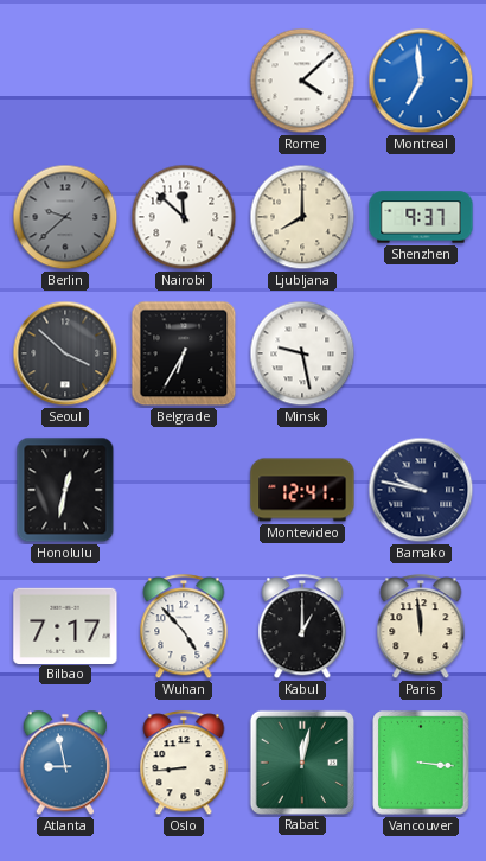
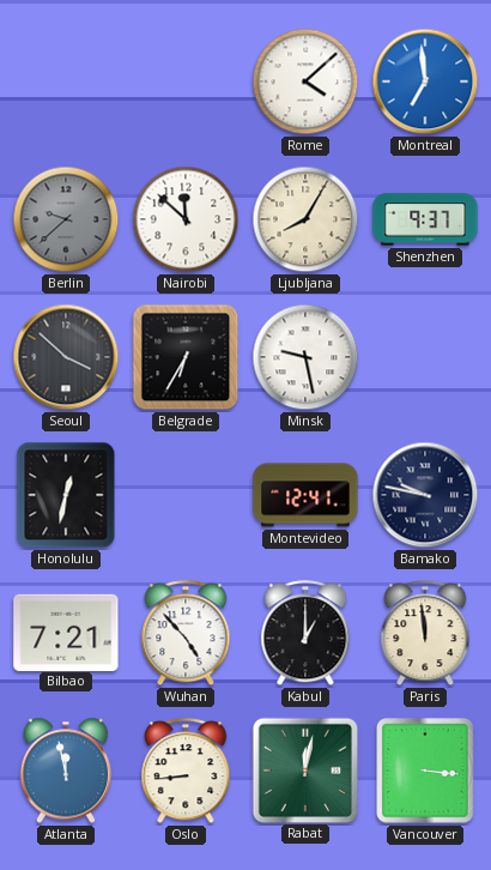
Ljubljana: 8:00 -> 8:05
Bilbao: 7:17 -> 7:21
Atlanta: 8:58 -> 11:58
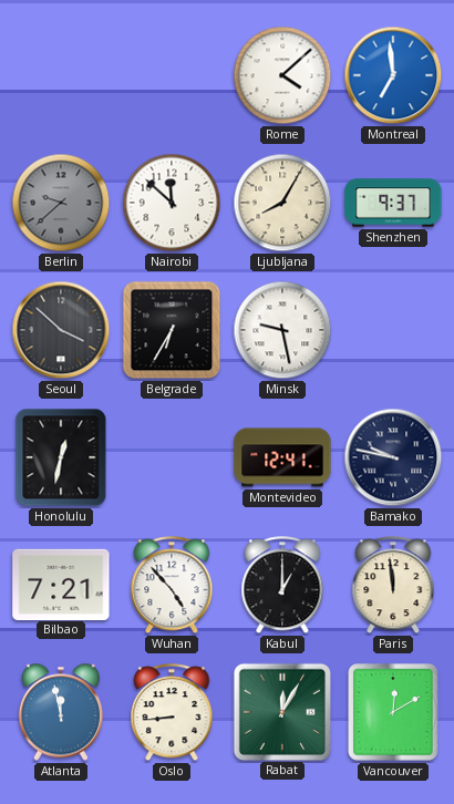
Rabat: 12:02 -> 12:05
Vancouver: 3:16 -> 12:10
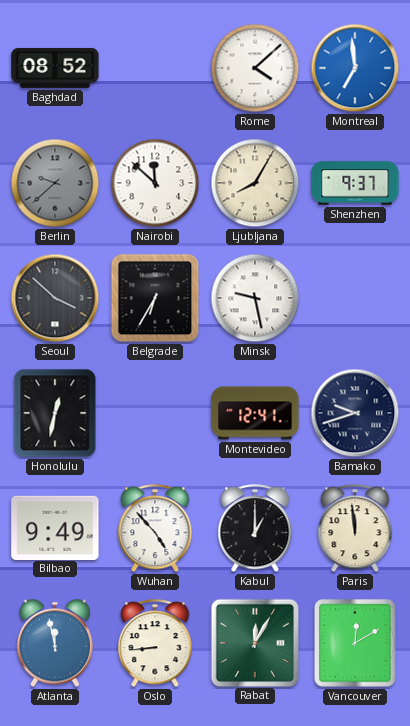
Baghdad: none -> 08:52
Bamako: 9:47 -> 9:42
Bilbao: 7:21 -> 9:49
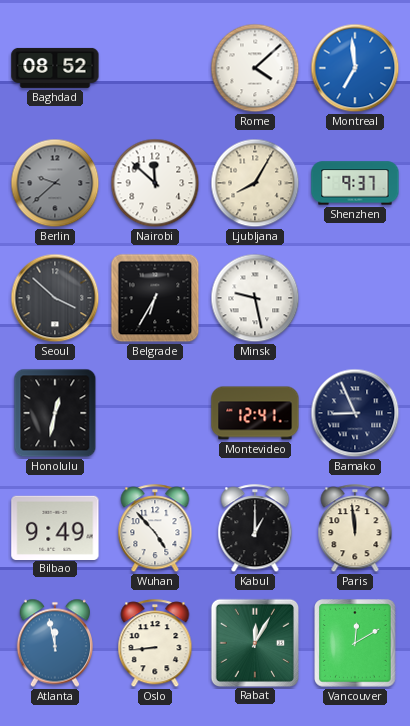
Bamako: 9:42 -> 8:56
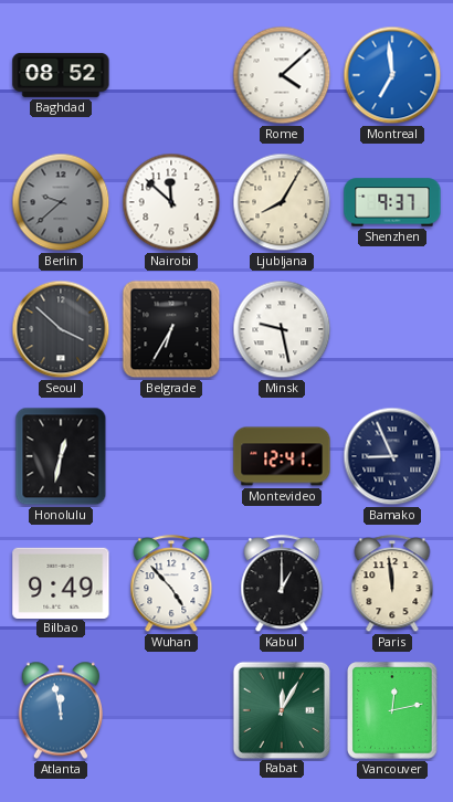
Oslo: 8:44 -> none
Vancouver: 12:10 -> 12:13
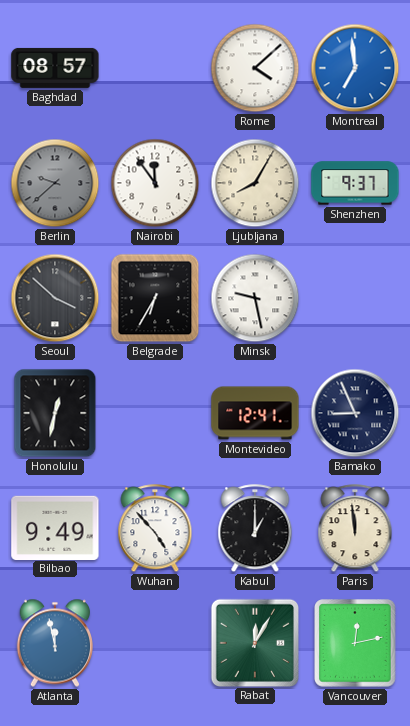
Baghdad: 08:52 -> 08:57
Nairobi: 11:52 -> 11:54
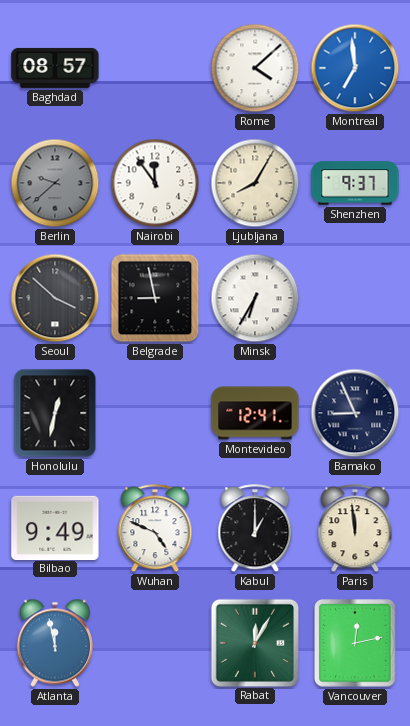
Belgrade: 6:35 -> 8:58
Minsk: 9:28 -> 6:35
Wuhan: 4:53 -> 4:49
